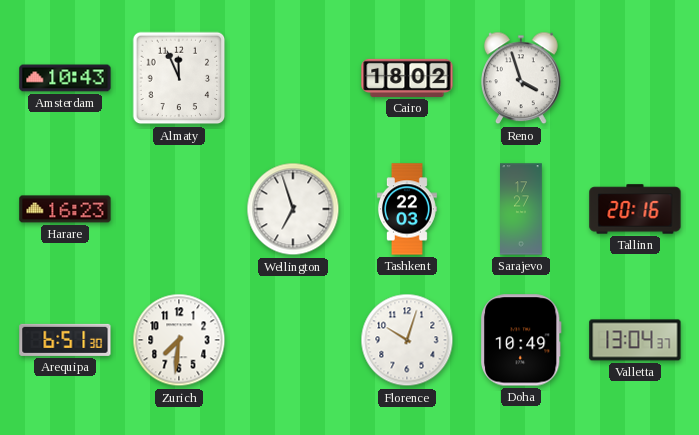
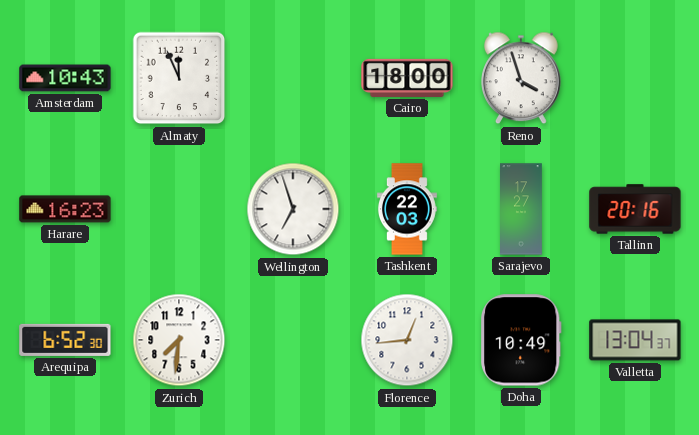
Cairo: 18:02 -> 18:00
Arequipa: 6:51 -> 6:52
Florence: 10:03 -> 12:44
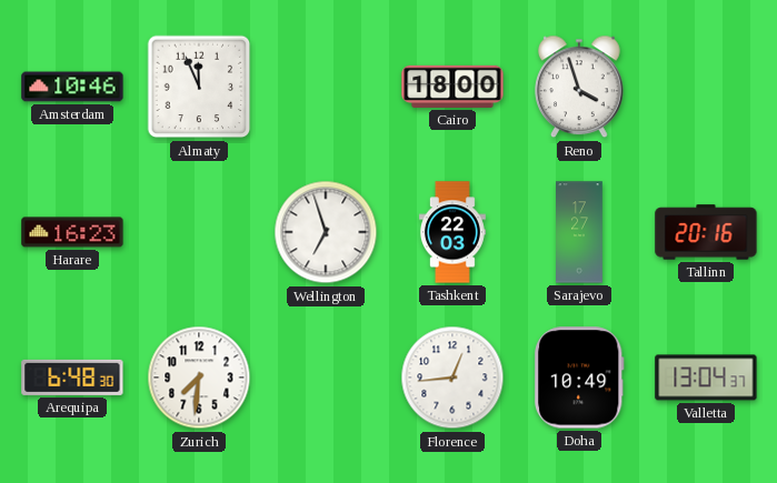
Amsterdam: 10:43 -> 10:46
Arequipa: 6:52 -> 6:48
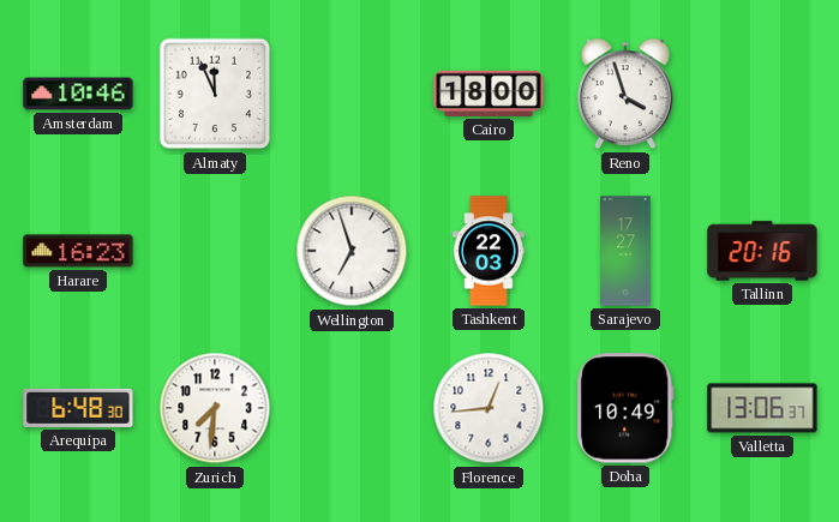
Valletta: 13:04 -> 13:06
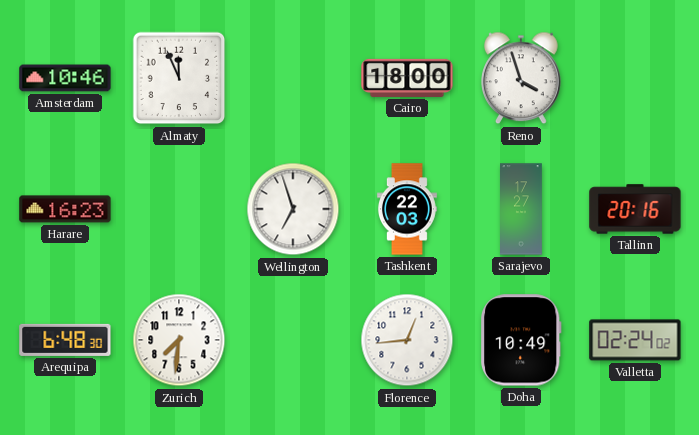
Valletta: 13:06 -> 02:24
